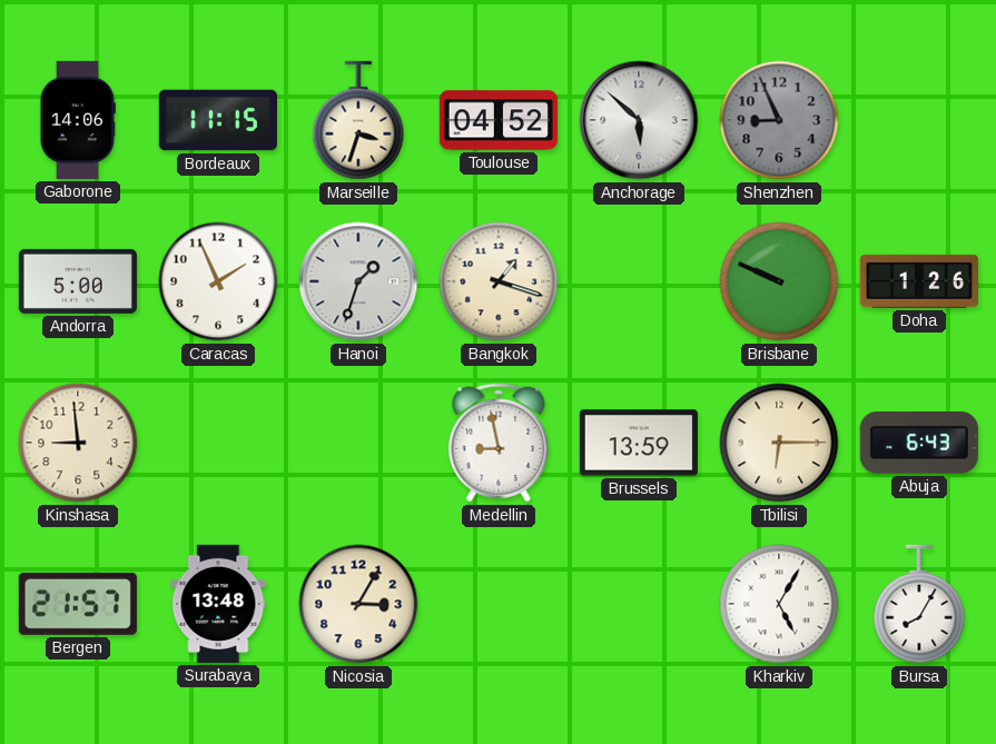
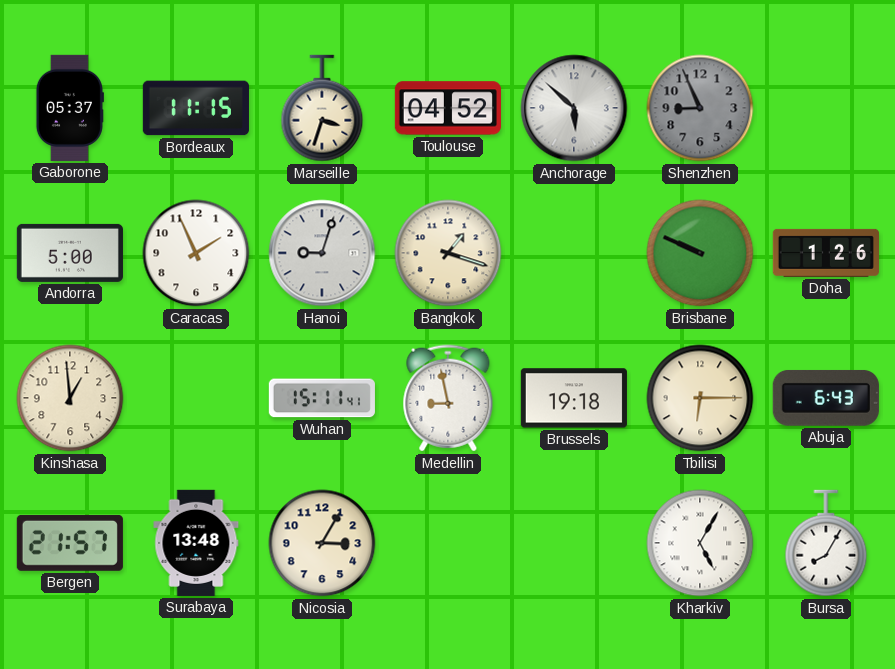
Gaborone: 14:06 -> 05:37
Hanoi: 1:33 -> 9:03
Kinshasa: 8:59 -> 12:59
Wuhan: none -> 15:11
Brussels: 13:59 -> 19:18
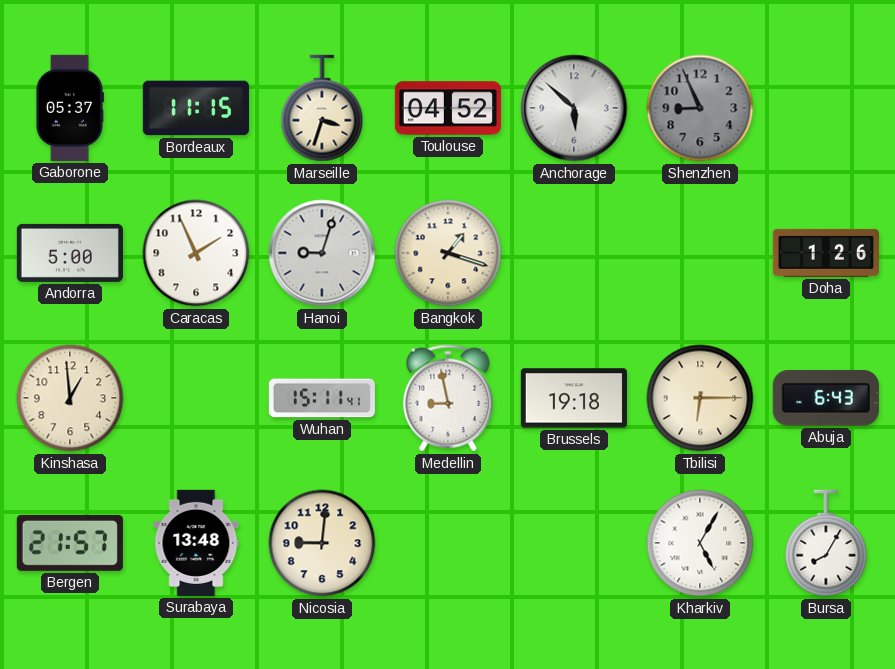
Brisbane: 9:49 -> none
Nicosia: 3:05 -> 9:01
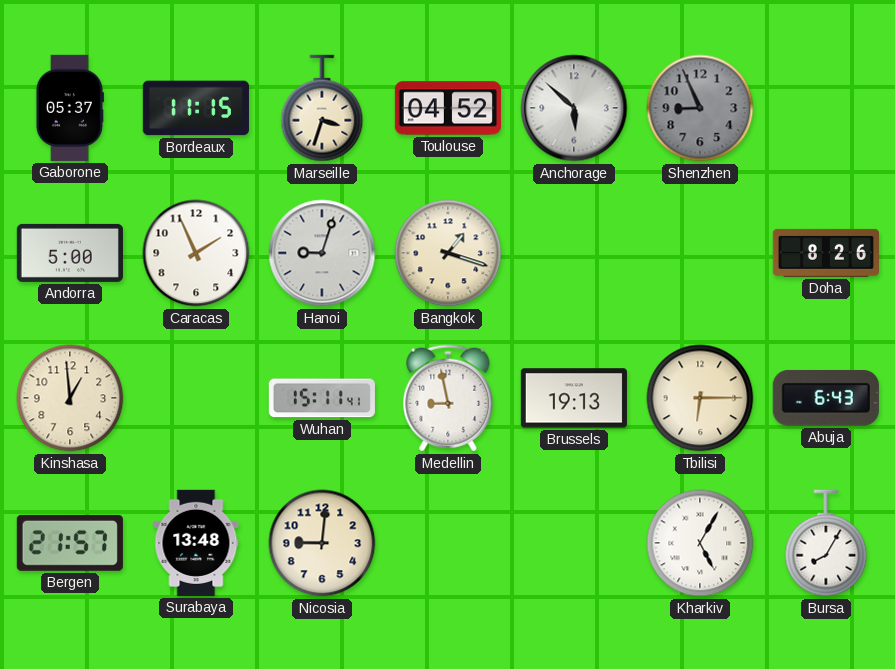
Doha: 1:26 -> 8:26
Brussels: 19:18 -> 19:13
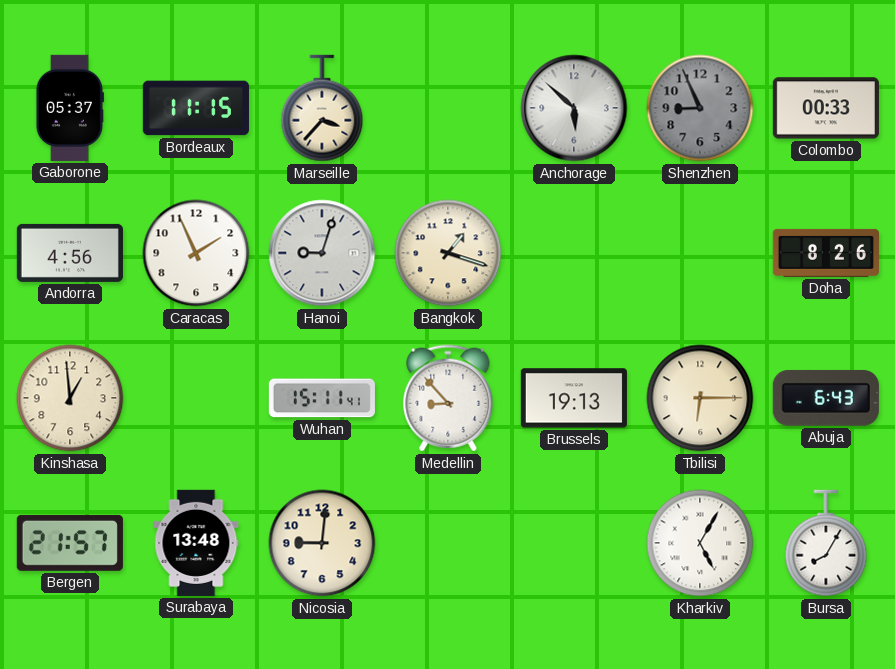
Marseille: 3:33 -> 3:37
Toulouse: 04:52 -> none
Colombo: none -> 00:33
Andorra: 5:00 -> 4:56
Medellin: 8:58 -> 8:53
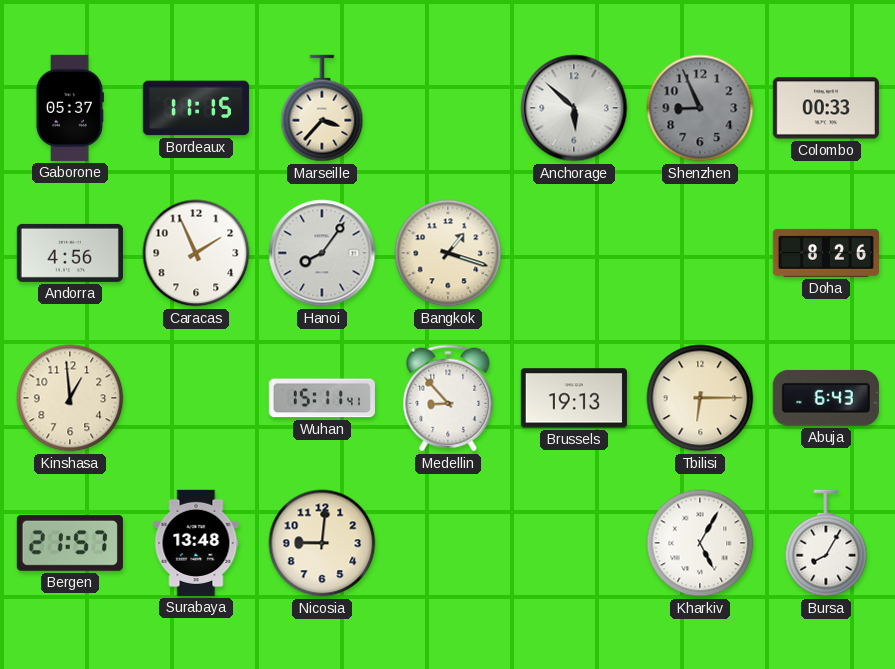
Hanoi: 9:03 -> 8:06
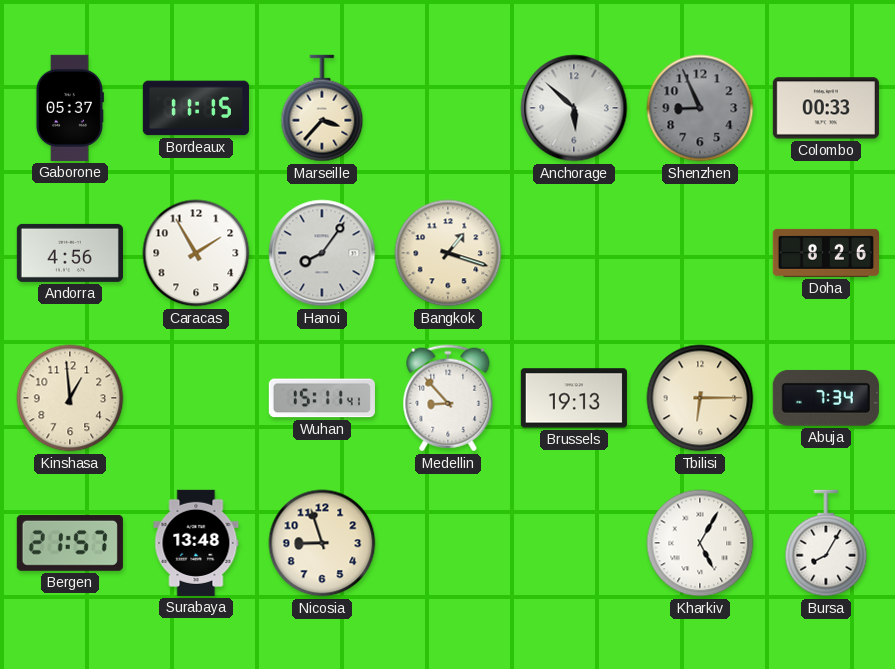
Caracas: 1:56 -> 1:55
Abuja: 6:43 -> 7:34
Nicosia: 9:01 -> 8:57
